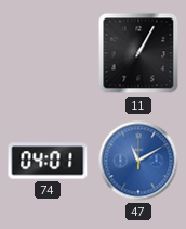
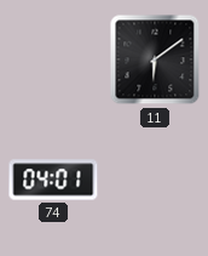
11: 1:05 -> 6:09
47: 11:10 -> none
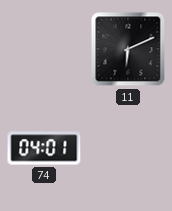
11: 6:09 -> 6:11
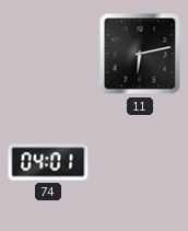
11: 6:11 -> 6:13
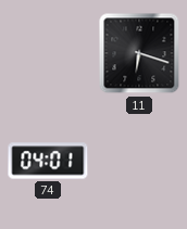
11: 6:13 -> 6:18
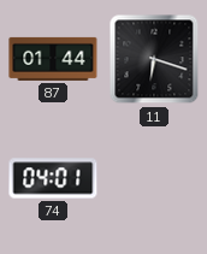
87: none -> 01:44
